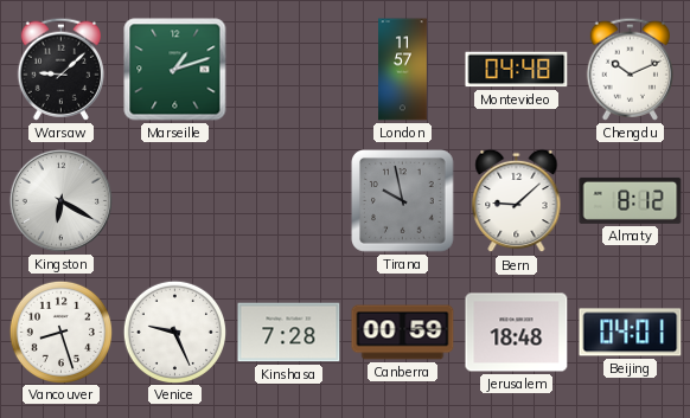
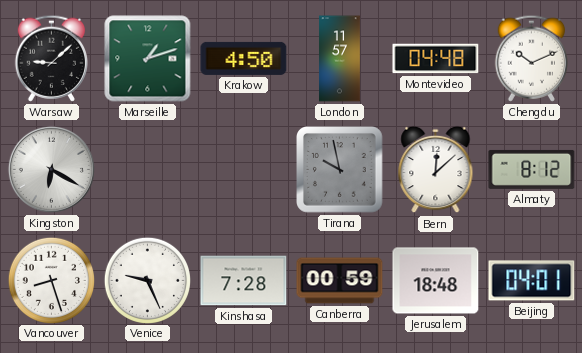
Krakow: none -> 4:50
Bern: 9:08 -> 12:08
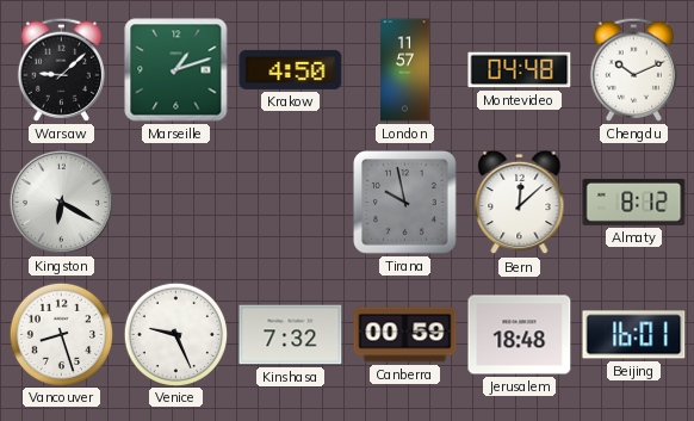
Kinshasa: 7:28 -> 7:32
Beijing: 04:01 -> 16:01
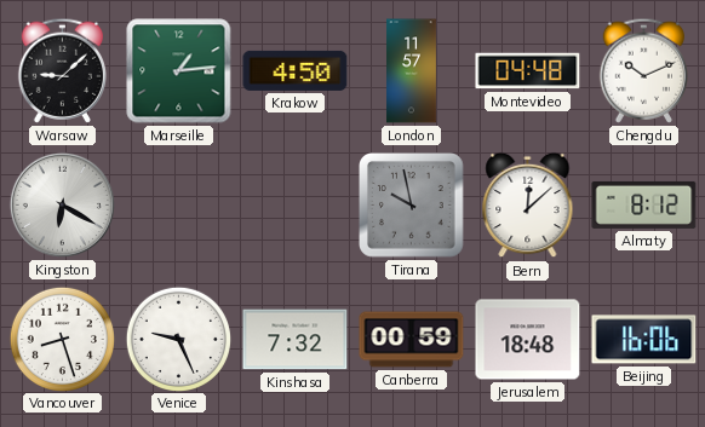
Marseille: 1:12 -> 1:14
Beijing: 16:01 -> 16:06
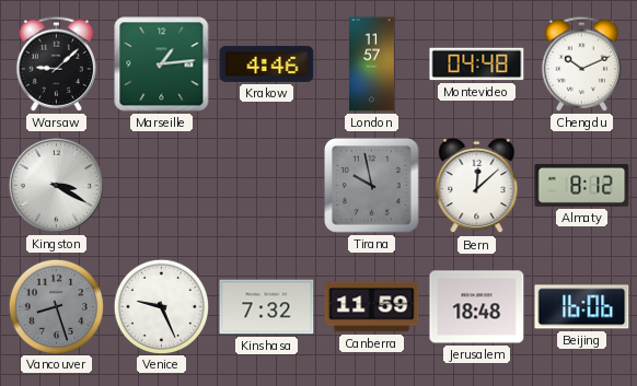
Krakow: 4:50 -> 4:46
Kingston: 6:20 -> 3:20
Vancouver dial: white -> grey
Canberra: 00:59 -> 11:59
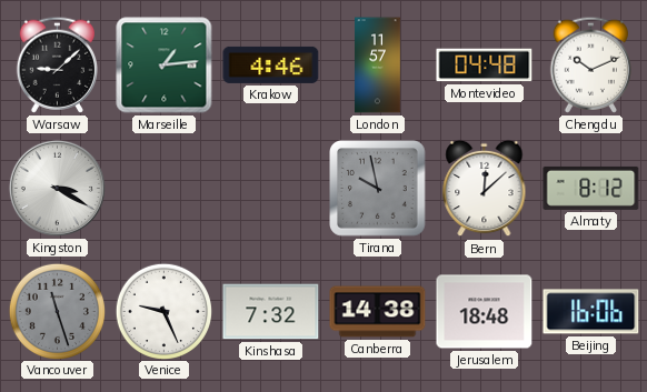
Vancouver: 8:27 -> 11:27
Canberra: 11:59 -> 14:38
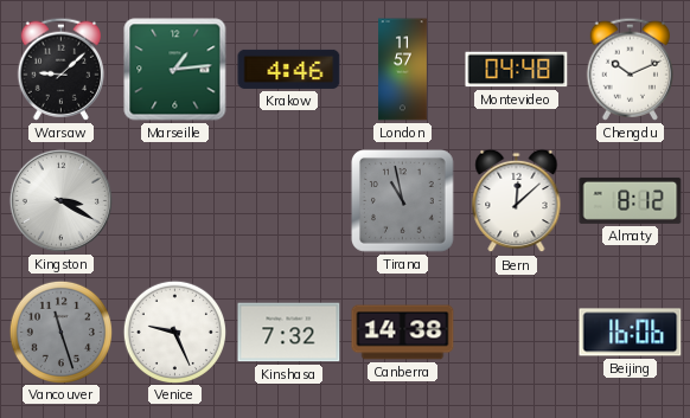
Tirana: 9:58 -> 10:58
Jerusalem: 18:48 -> none
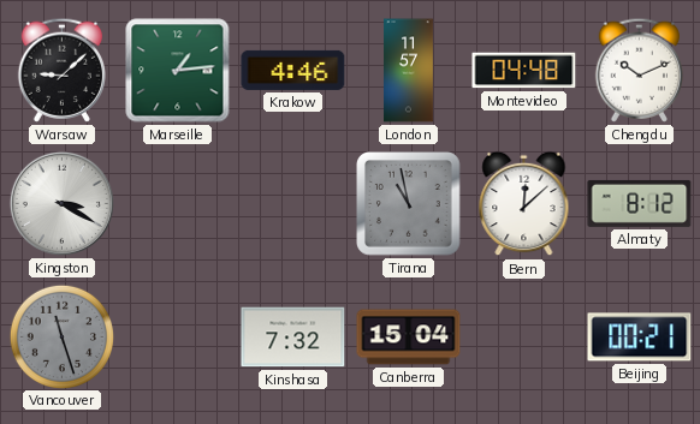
Venice: 9:26 -> none
Canberra: 14:38 -> 15:04
Beijing: 16:06 -> 00:21
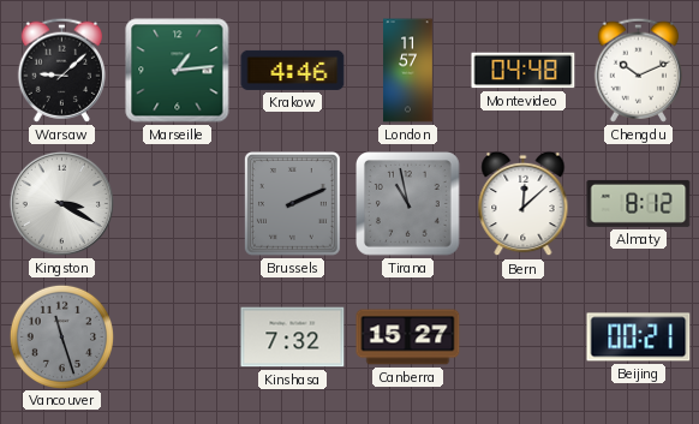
Brussels: none -> 2:11
Canberra: 15:04 -> 15:27
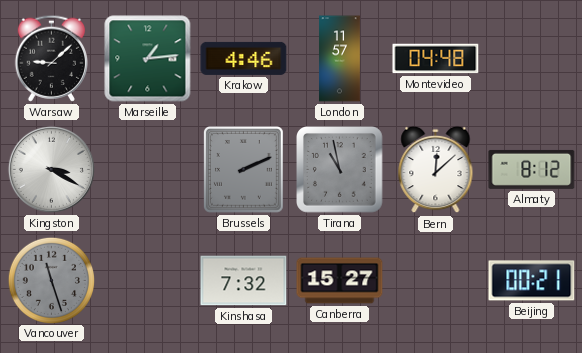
Chengdu: 10:11 -> none
